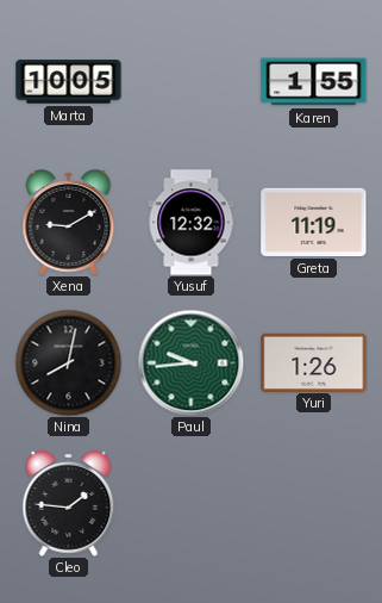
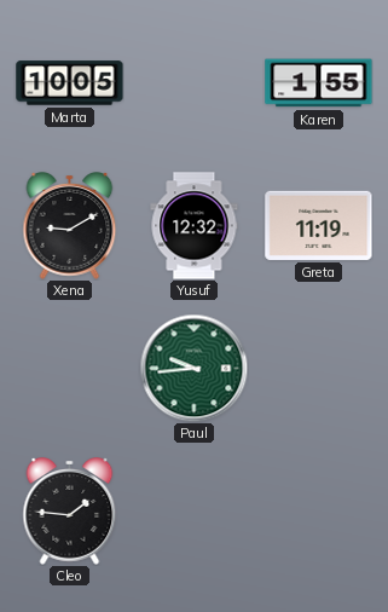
Nina: 8:02 -> none
Yuri: 1:26 -> none
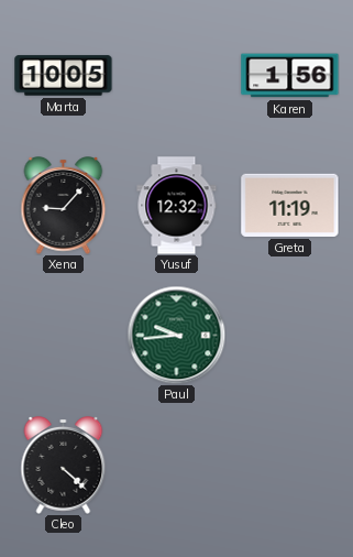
Karen: 1:55 -> 1:56
Xena: 9:10 -> 9:07
Cleo: 1:46 -> 4:22
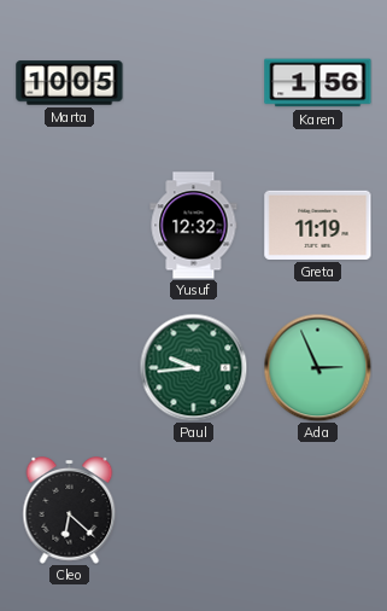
Xena: 9:07 -> none
Ada: none -> 2:56
Cleo: 4:22 -> 6:22
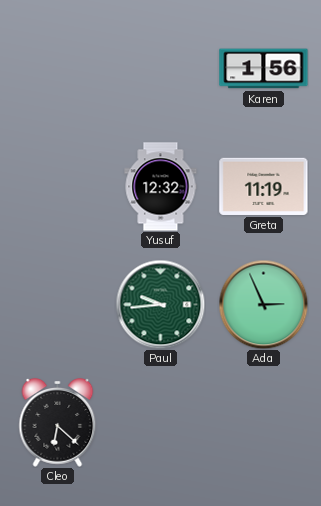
Marta: 10:05 -> none
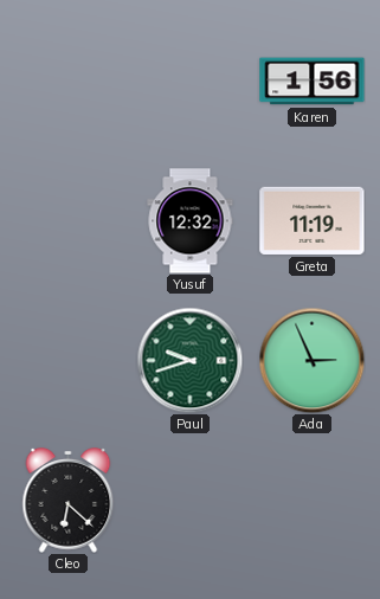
Paul: 9:44 -> 9:42
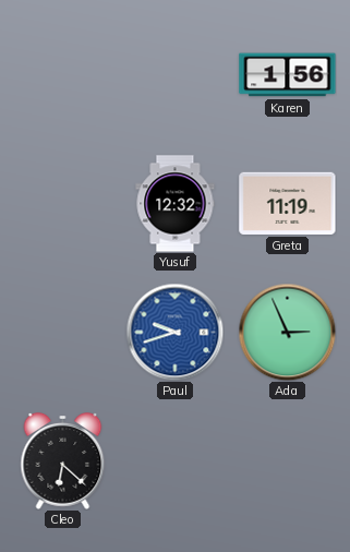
Paul dial: green -> blue
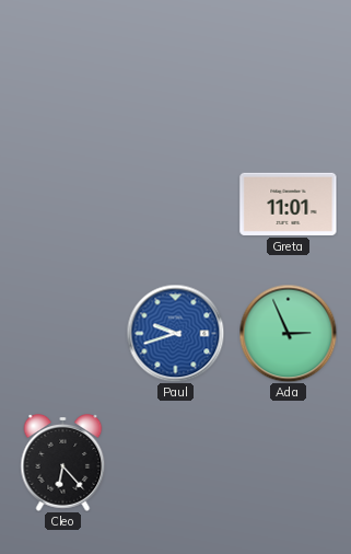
Karen: 1:56 -> none
Yusuf: 12:32 -> none
Greta: 11:19 -> 11:01
Cleo: 6:22 -> 6:23
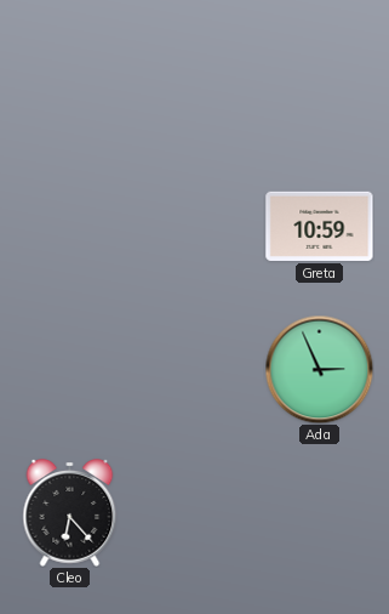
Greta: 11:01 -> 10:59
Paul: 9:42 -> none
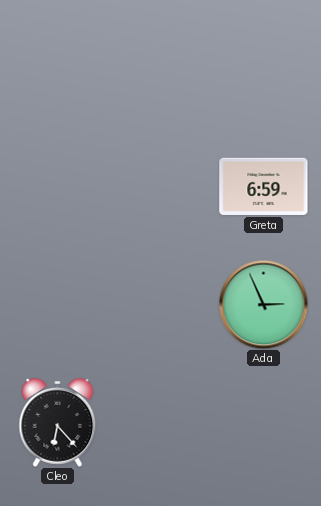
Greta: 10:59 -> 6:59
